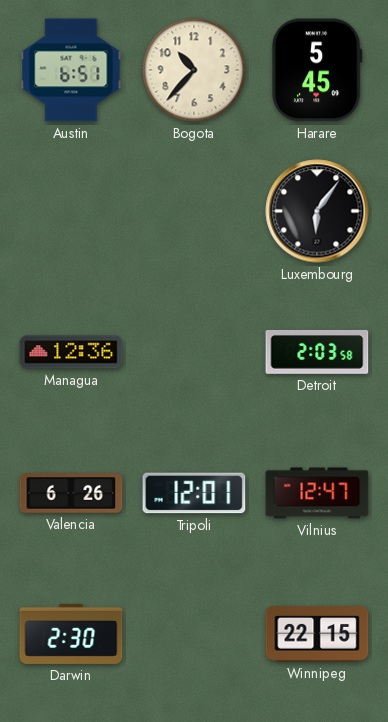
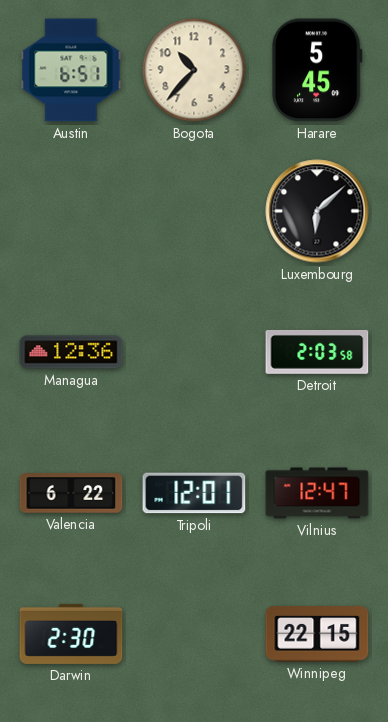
Luxembourg: 6:06 -> 6:08
Valencia: 6:26 -> 6:22
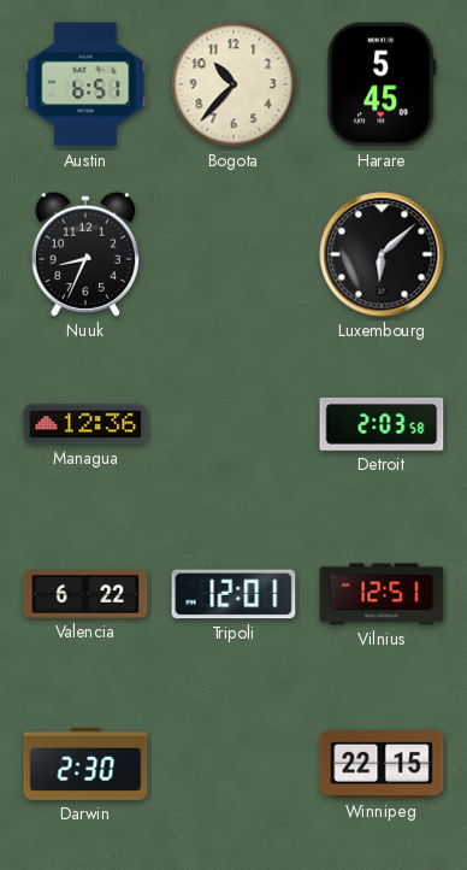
Nuuk: none -> 8:34
Vilnius: 12:47 -> 12:51
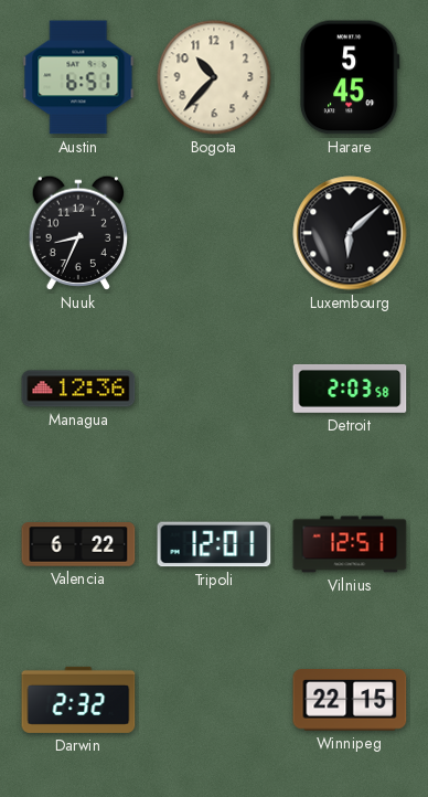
Darwin: 2:30 -> 2:32
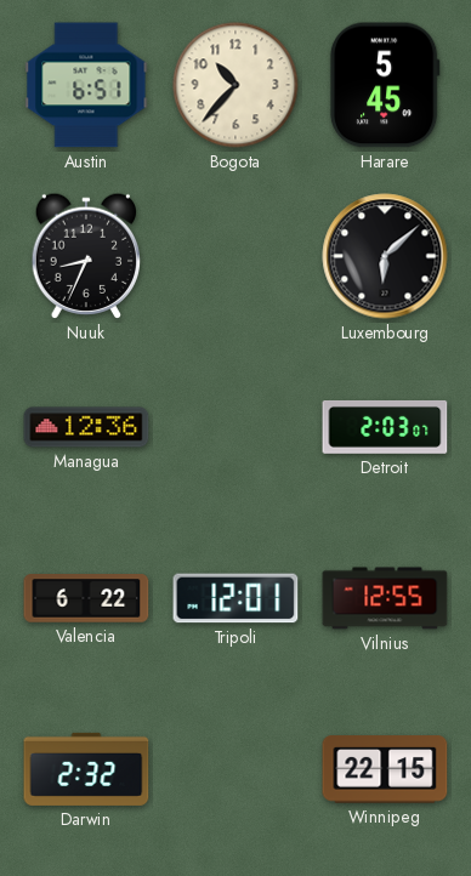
Detroit: 2:03:58 -> 2:03:07
Vilnius: 12:51 -> 12:55
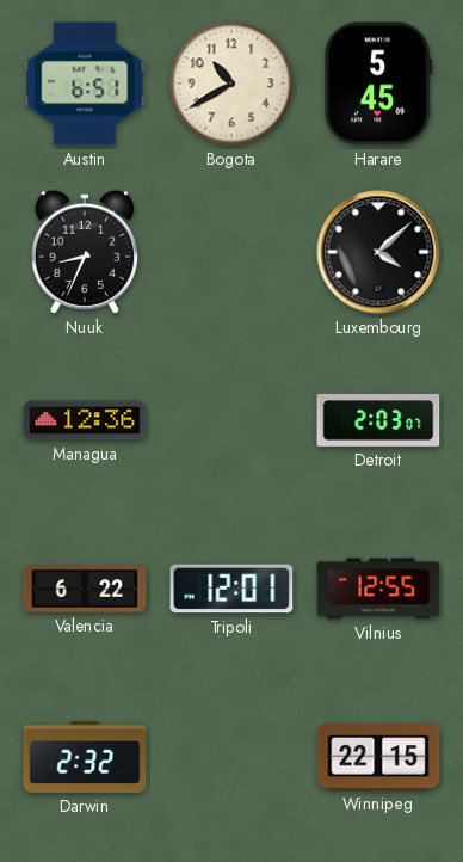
Bogota: 10:37 -> 10:40
Luxembourg: 6:08 -> 4:08
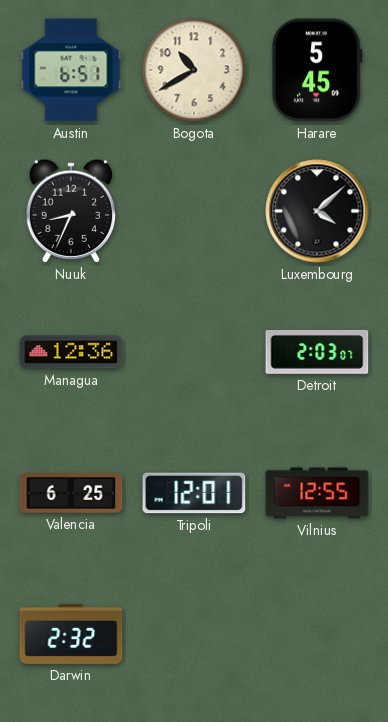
Valencia: 6:22 -> 6:25
Winnipeg: 22:15 -> none
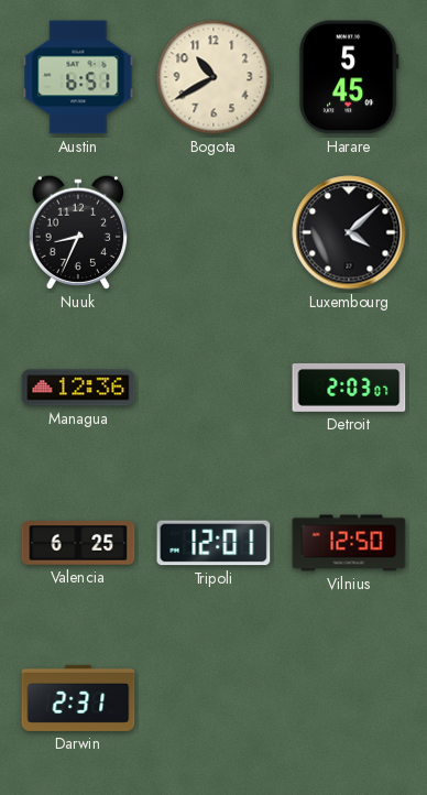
Vilnius: 12:55 -> 12:50
Darwin: 2:32 -> 2:31
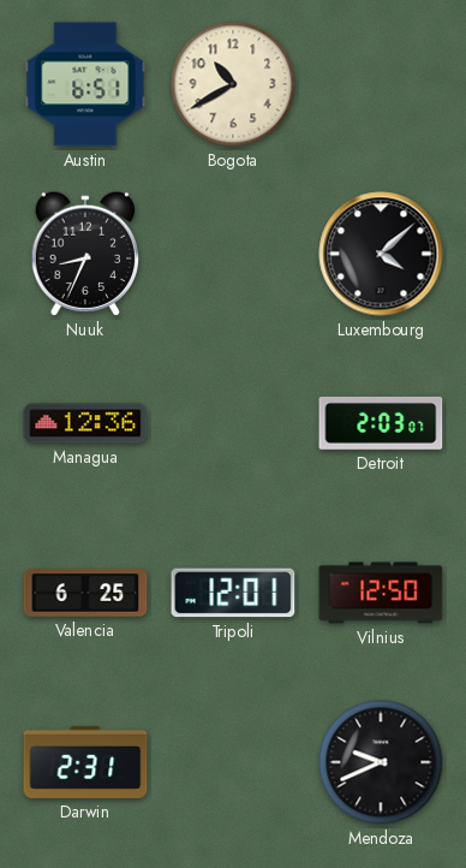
Harare: 5:45 -> none
Mendoza: none -> 9:41
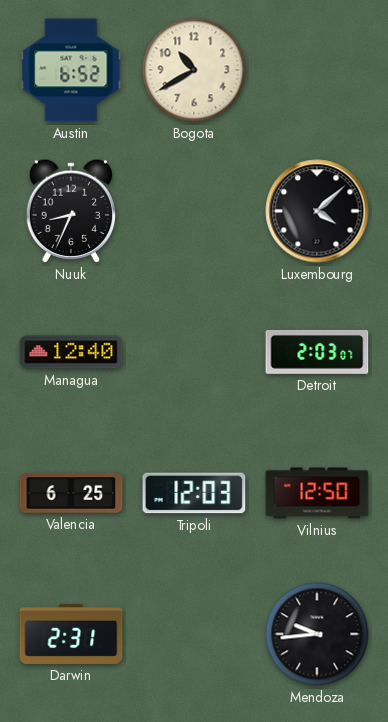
Austin: 6:51 -> 6:52
Managua: 12:36 -> 12:40
Tripoli: 12:01 -> 12:03
Mendoza: 9:41 -> 9:44
